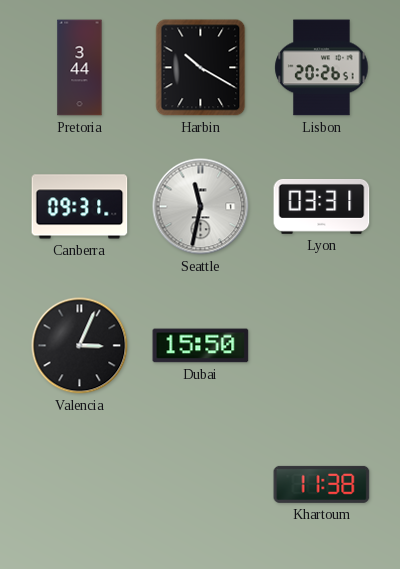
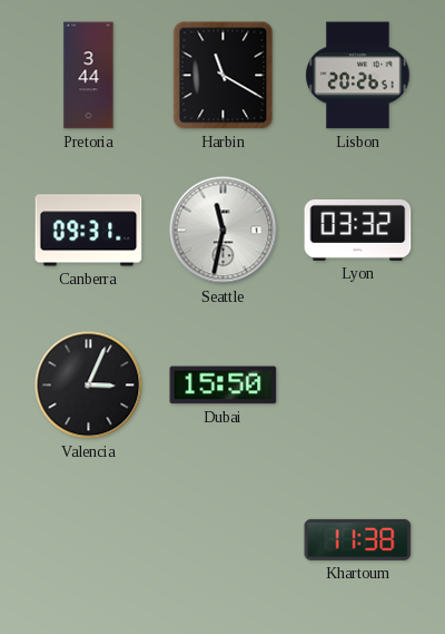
Harbin: 10:20 -> 11:20
Lyon: 03:31 -> 03:32
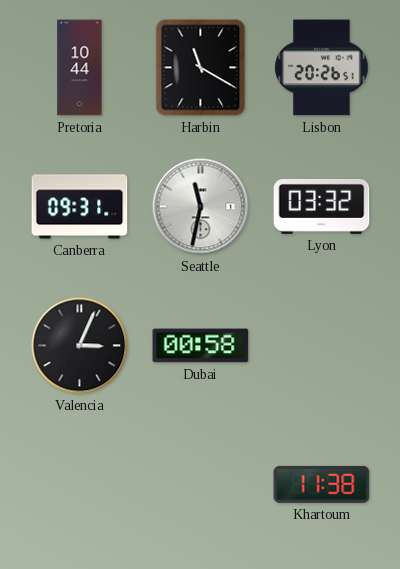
Pretoria: 3:44 -> 10:44
Dubai: 15:50 -> 00:58
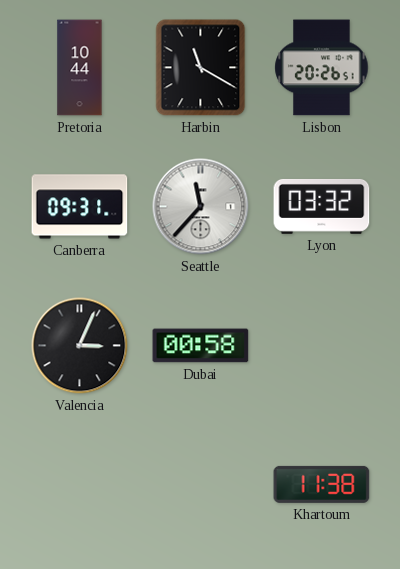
Seattle: 11:32 -> 11:37
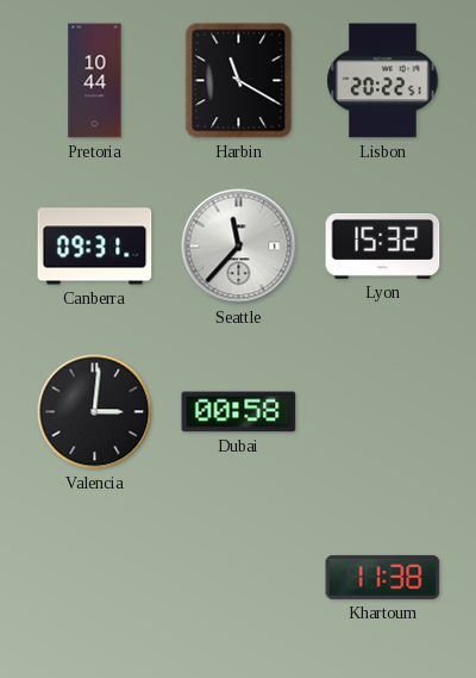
Lisbon: 20:26 -> 20:22
Lyon: 03:32 -> 15:32
Valencia: 3:04 -> 3:01
